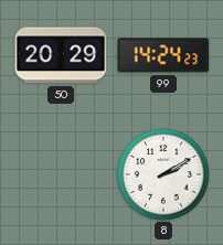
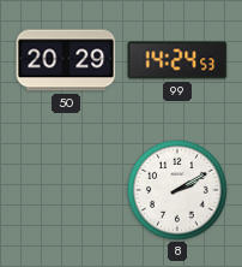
99: 14:24:23 -> 14:24:53
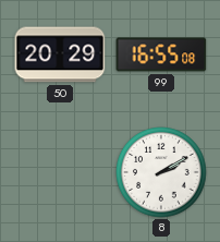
99: 14:24 -> 16:55
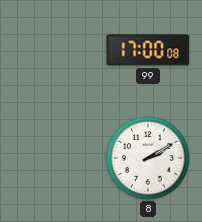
50: 20:29 -> none
99: 16:55 -> 17:00
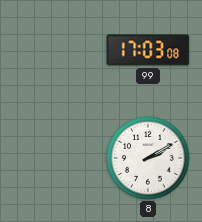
99: 17:00 -> 17:03
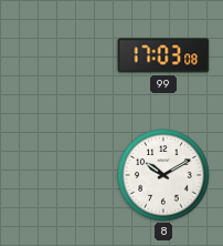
8: 2:10 -> 10:10
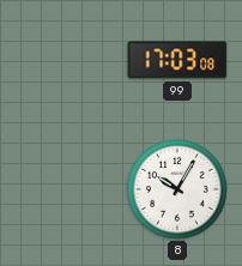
8: 10:10 -> 10:05
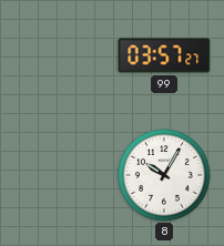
99: 17:03 -> 03:57
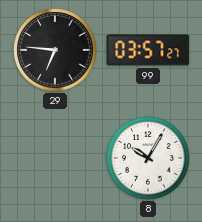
29: none -> 6:46
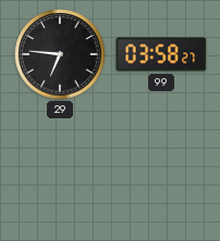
99: 03:57 -> 03:58
8: 10:05 -> none
